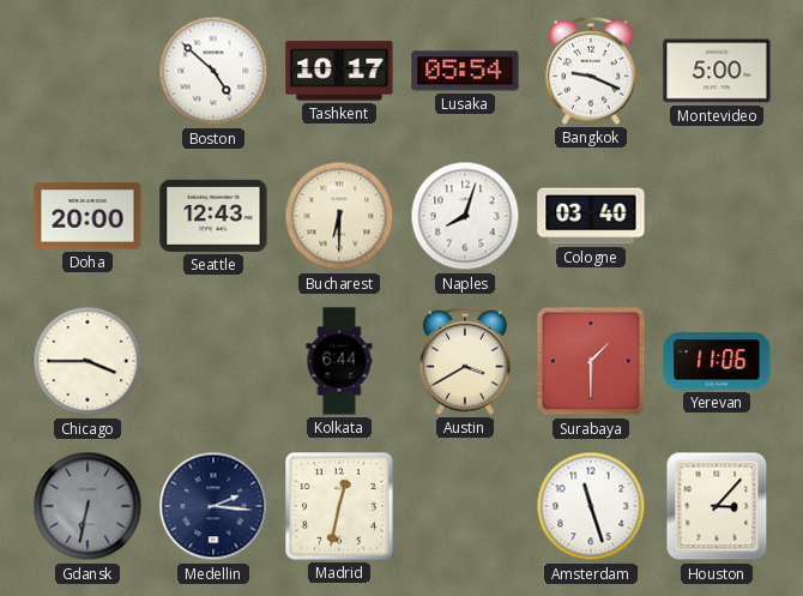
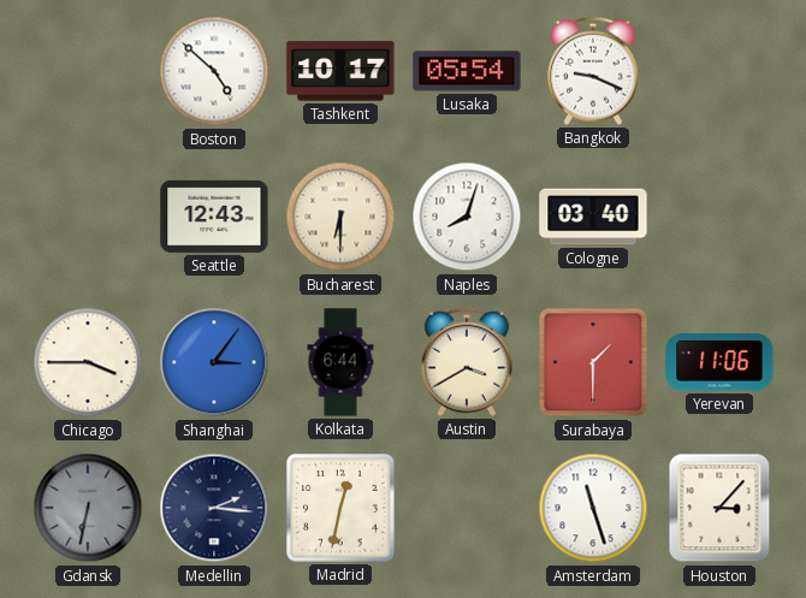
Montevideo: 5:00 -> none
Doha: 20:00 -> none
Shanghai: none -> 3:06
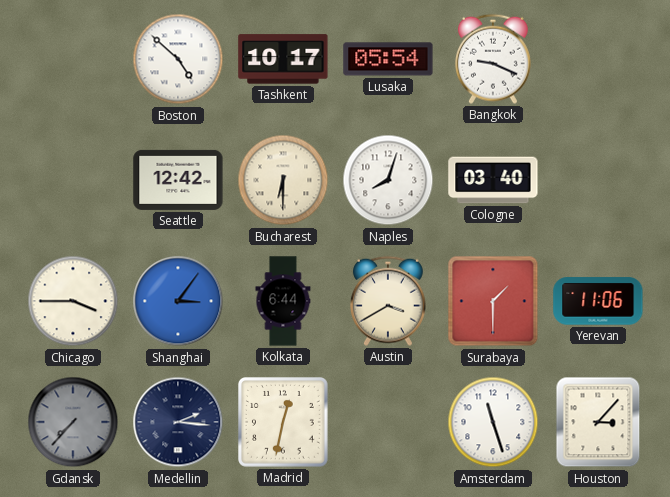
Seattle: 12:43 -> 12:42
Gdansk: 6:32 -> 7:37
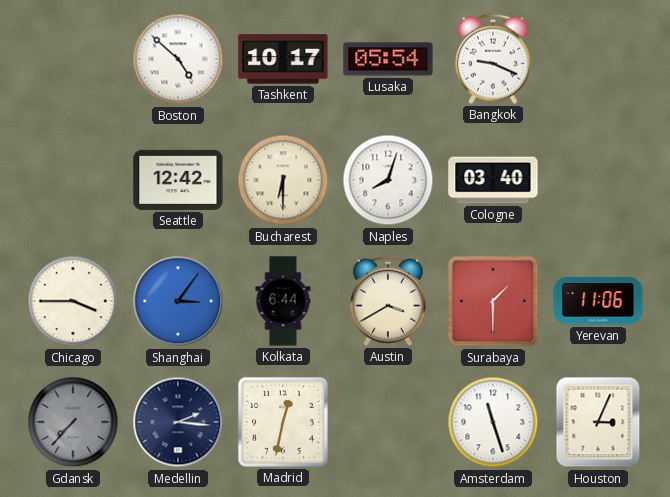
Houston: 3:07 -> 3:04
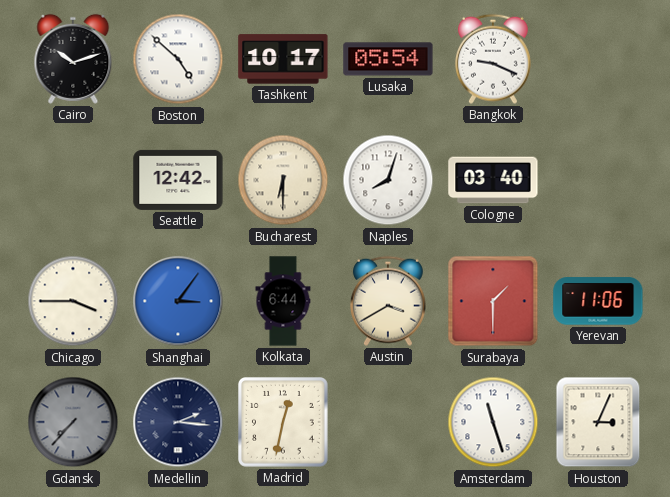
Cairo: none -> 10:12
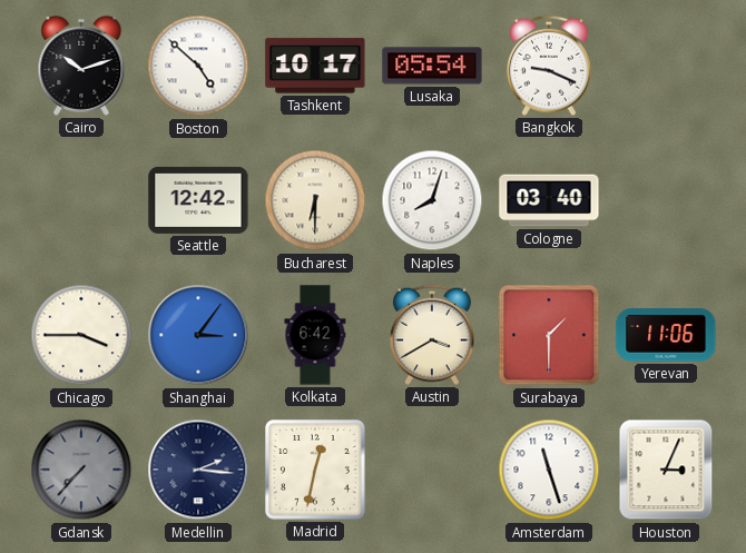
Kolkata: 6:44 -> 6:42
